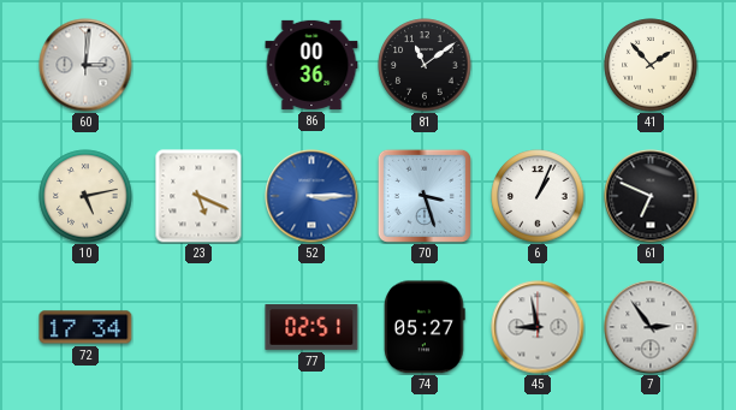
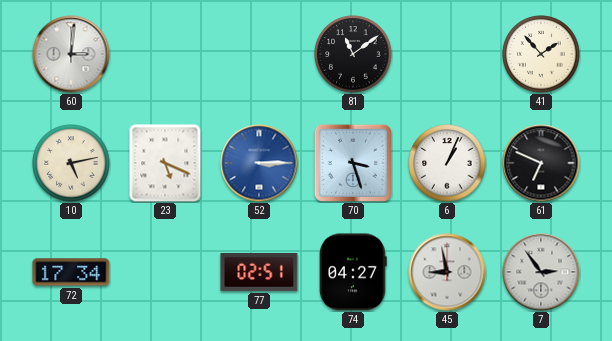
86: 00:36 -> none
74: 05:27 -> 04:27
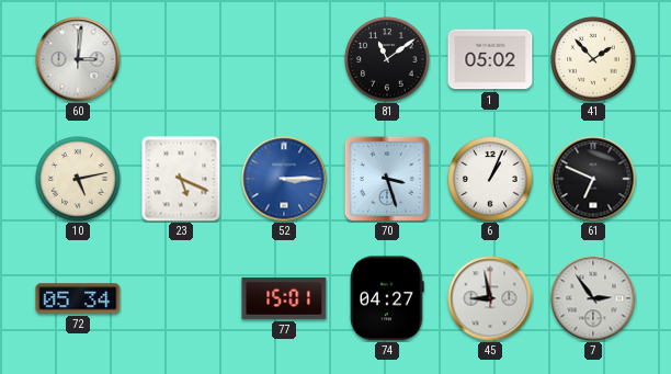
1: none -> 05:02
72: 17:34 -> 05:34
77: 02:51 -> 15:01
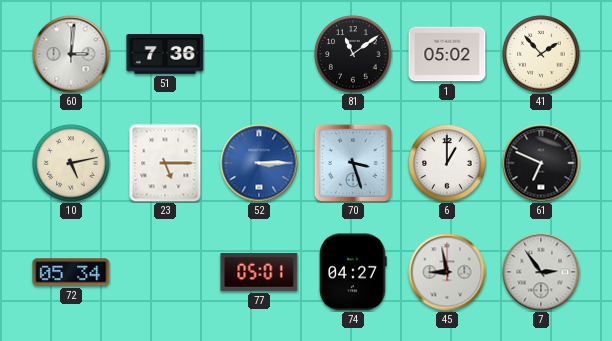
51: none -> 7:36
23: 5:19 -> 5:15
6: 1:04 -> 1:00
77: 15:01 -> 05:01
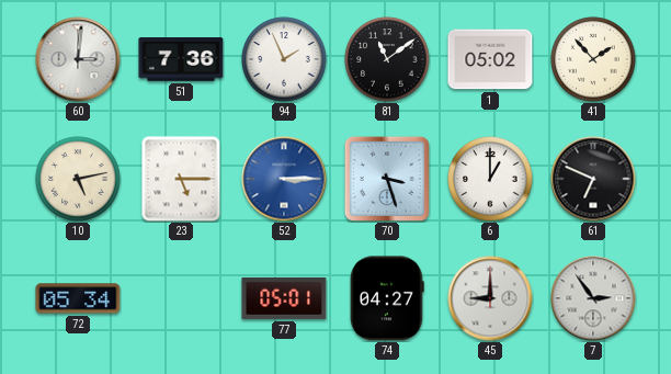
94: none -> 1:56
45: 8:58 -> 9:00
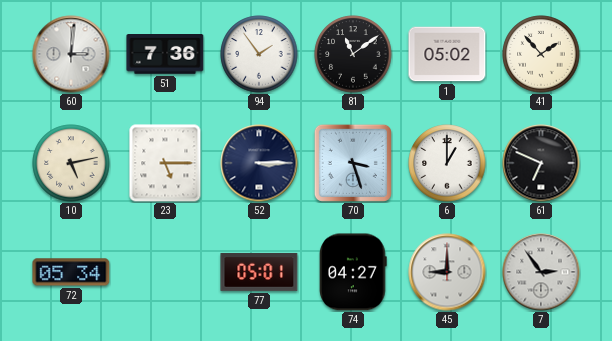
94: 1:56 -> 1:54
52 dial: blue -> navy
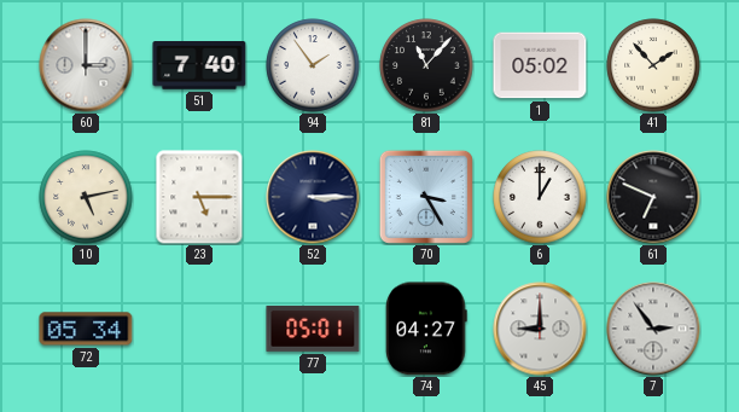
60: 3:01 -> 3:00
51: 7:36 -> 7:40
81: 11:09 -> 11:07
70: 3:27 -> 3:25
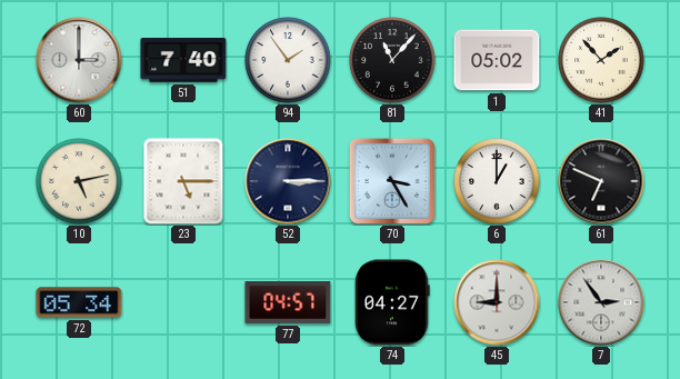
77: 05:01 -> 04:57
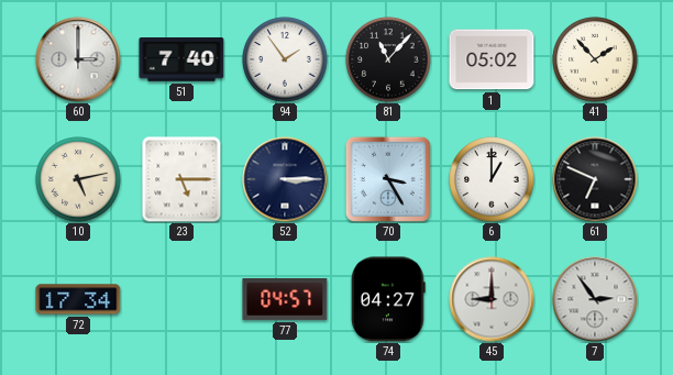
72: 05:34 -> 17:34
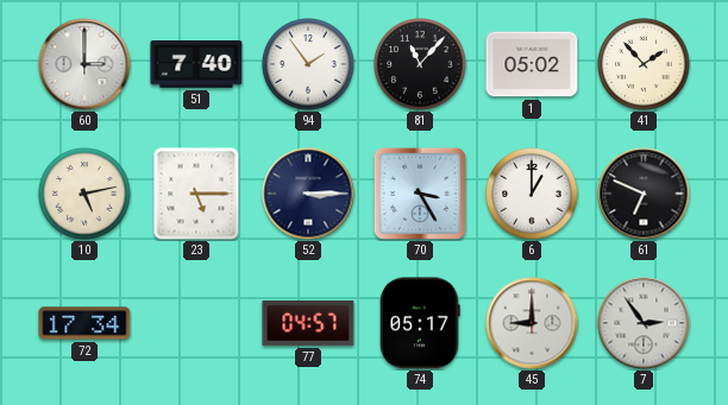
74: 04:27 -> 05:17
